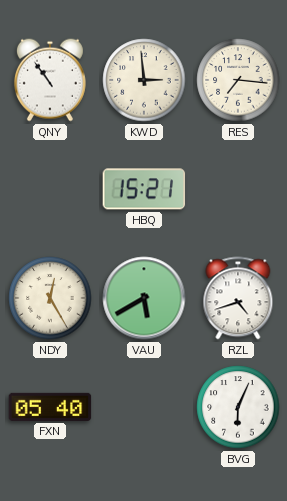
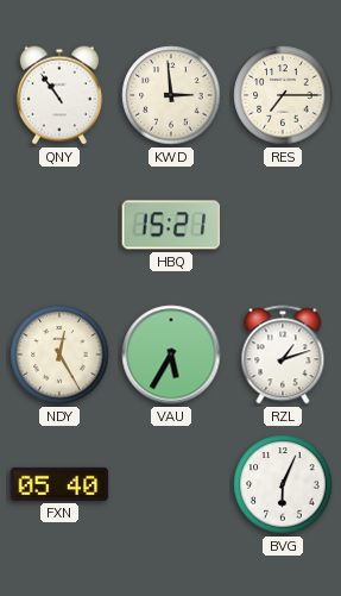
RES: 7:16 -> 7:15
VAU: 5:40 -> 5:35
RZL: 4:42 -> 1:12
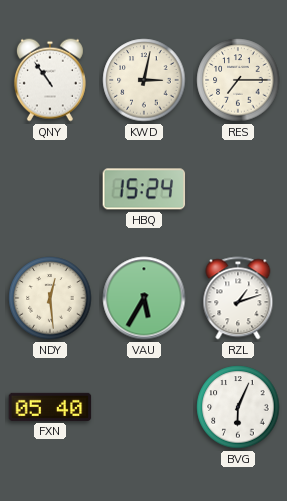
KWD: 2:59 -> 3:02
HBQ: 15:21 -> 15:24
NDY: 12:25 -> 12:29
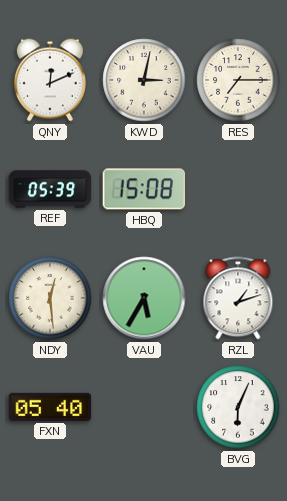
QNY: 10:54 -> 12:11
REF: none -> 05:39
HBQ: 15:24 -> 15:08
